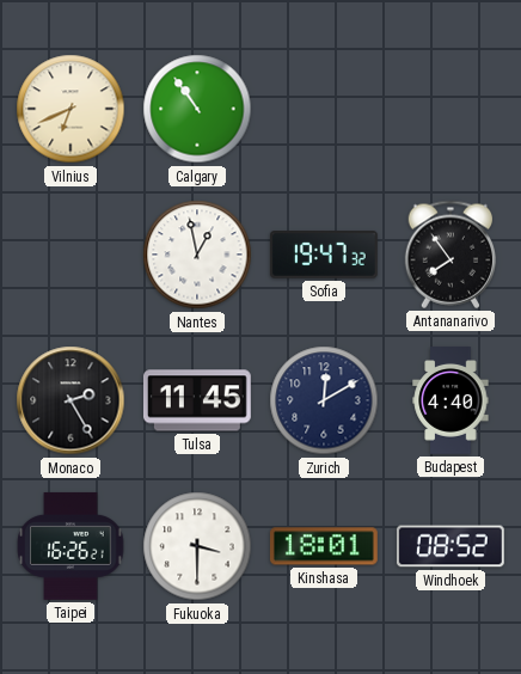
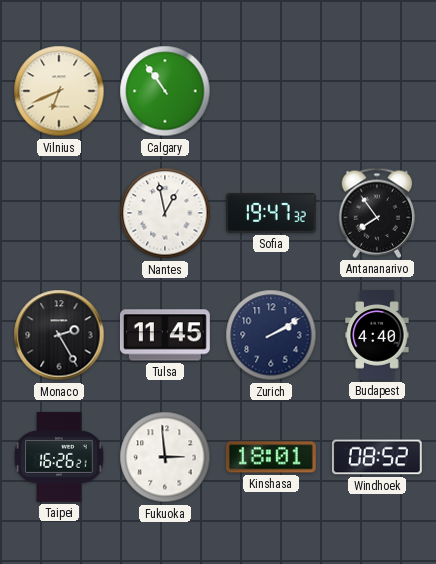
Zurich: 12:10 -> 2:10
Fukuoka: 3:30 -> 2:59
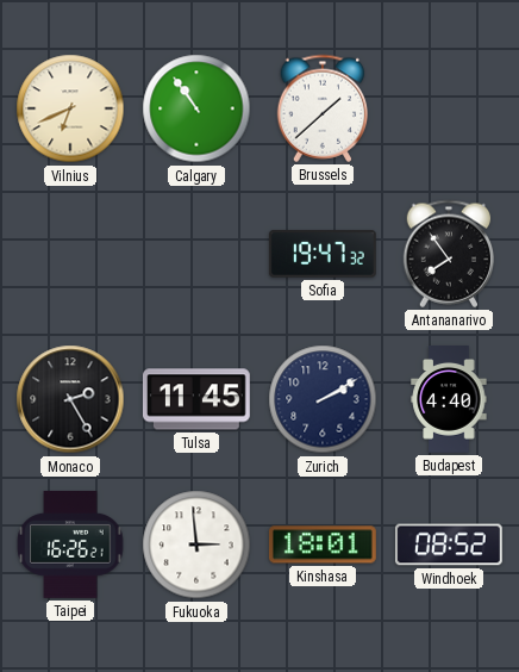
Brussels: none -> 1:38
Nantes: 12:58 -> none
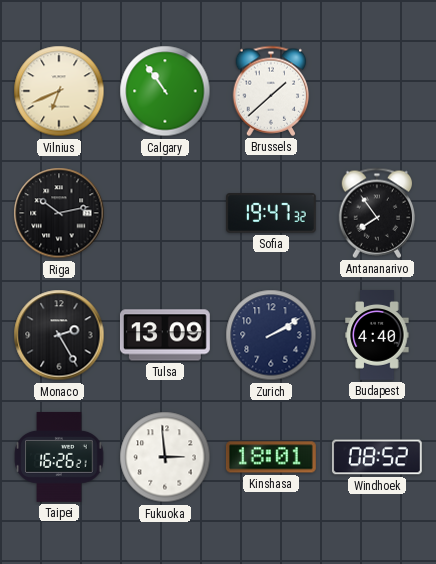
Riga: none -> 10:13
Tulsa: 11:45 -> 13:09
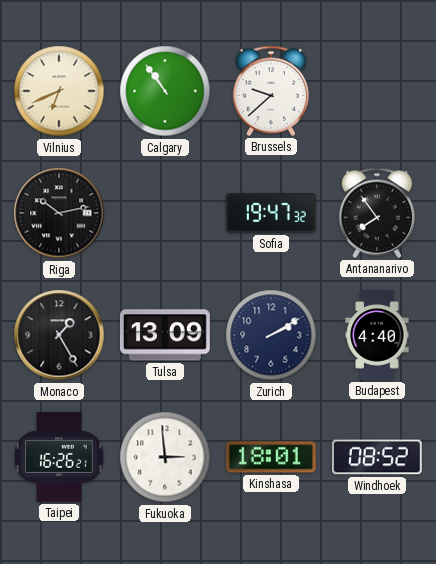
Brussels: 1:38 -> 9:38
Monaco: 2:25 -> 1:25
